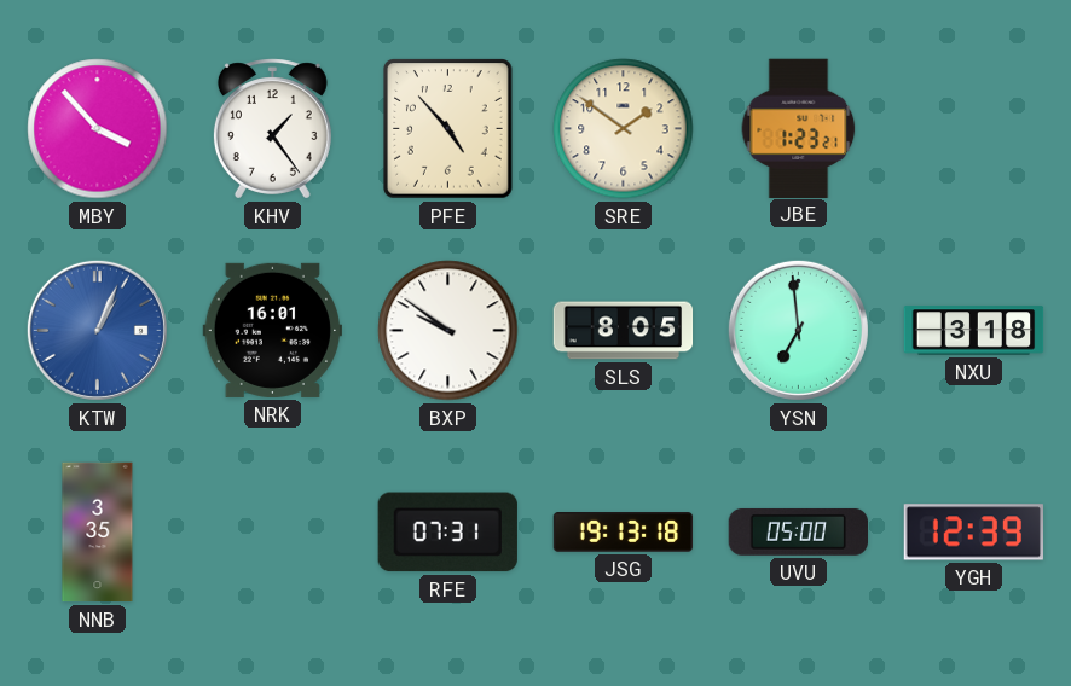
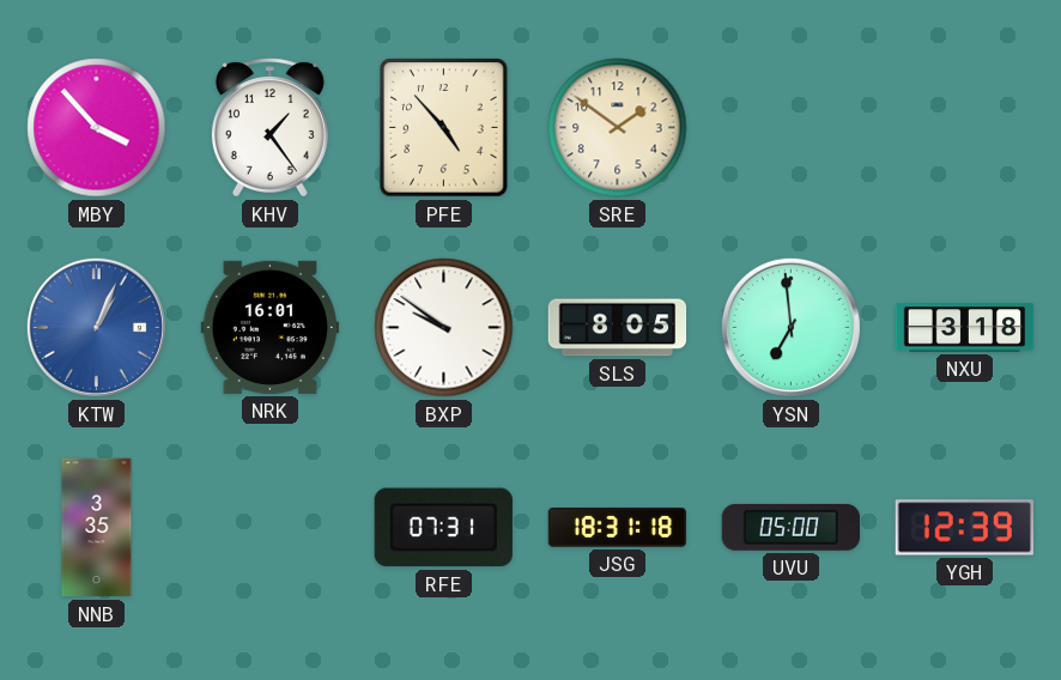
JBE: 1:23 -> none
JSG: 19:13 -> 18:31
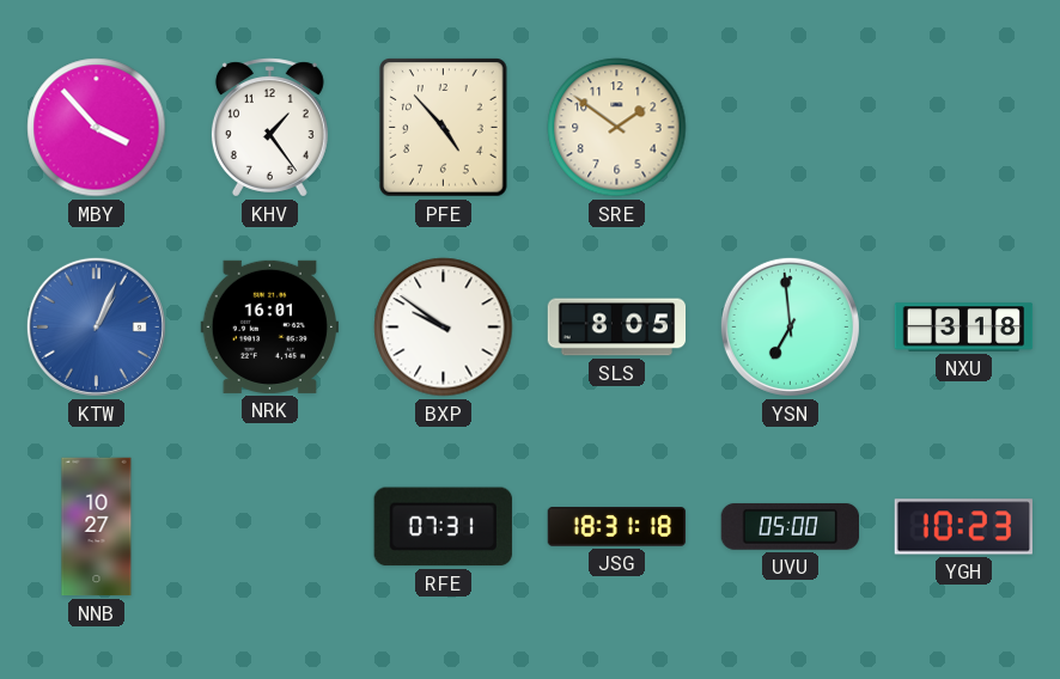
NNB: 3:35 -> 10:27
YGH: 12:39 -> 10:23
